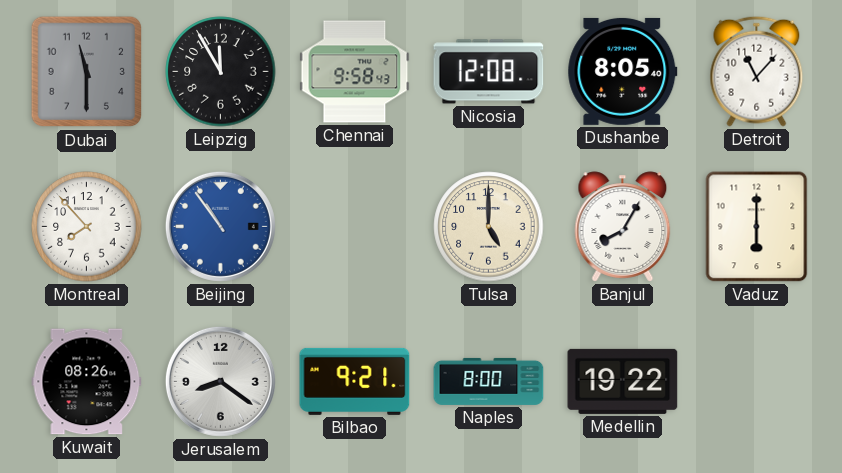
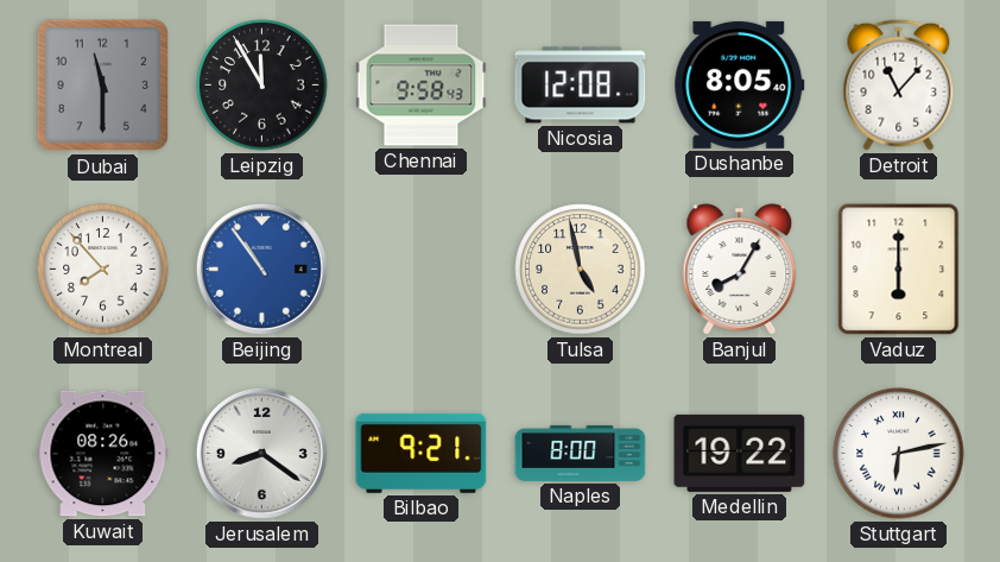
Tulsa: 5:00 -> 4:58
Stuttgart: none -> 6:13
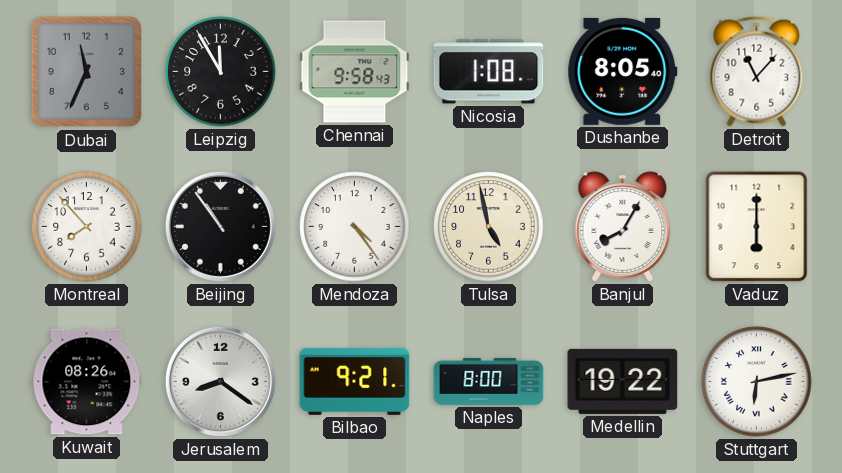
Dubai: 11:30 -> 11:34
Nicosia: 12:08 -> 1:08
Beijing dial: blue -> black
Mendoza: none -> 4:24
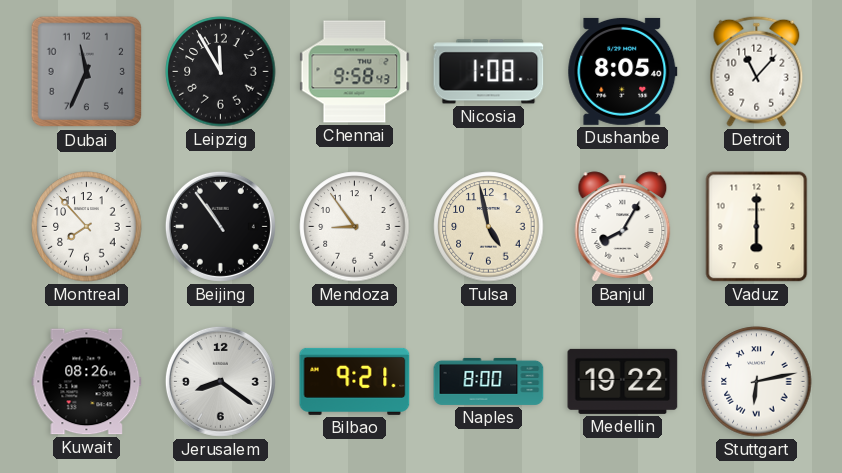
Mendoza: 4:24 -> 8:54
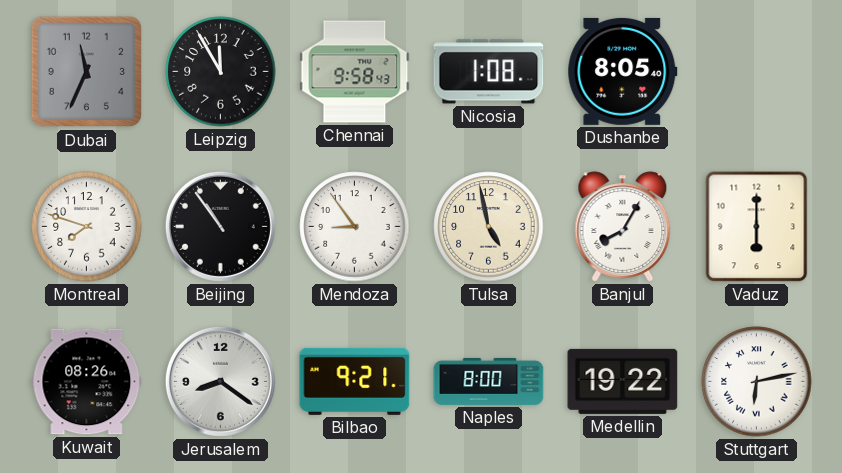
Detroit: 11:07 -> none
Montreal: 7:53 -> 7:48
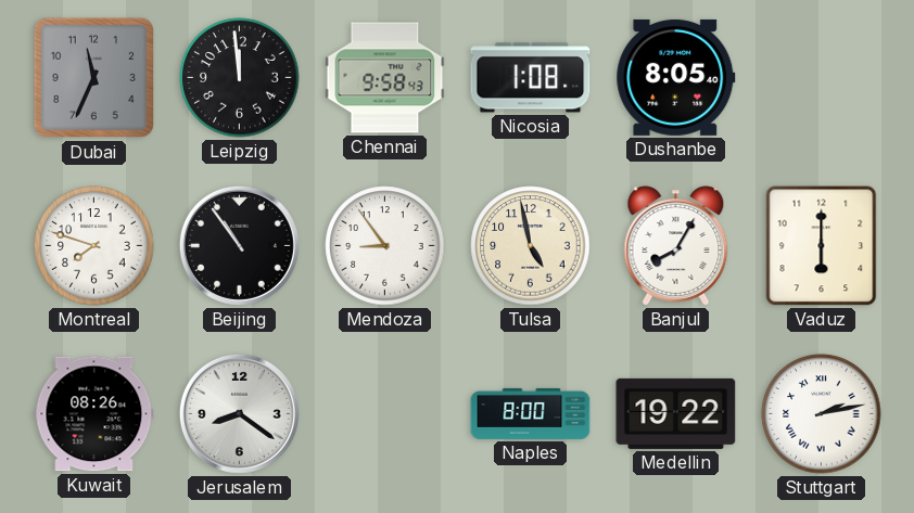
Leipzig: 11:55 -> 11:59
Bilbao: 9:21 -> none
Stuttgart: 6:13 -> 2:13
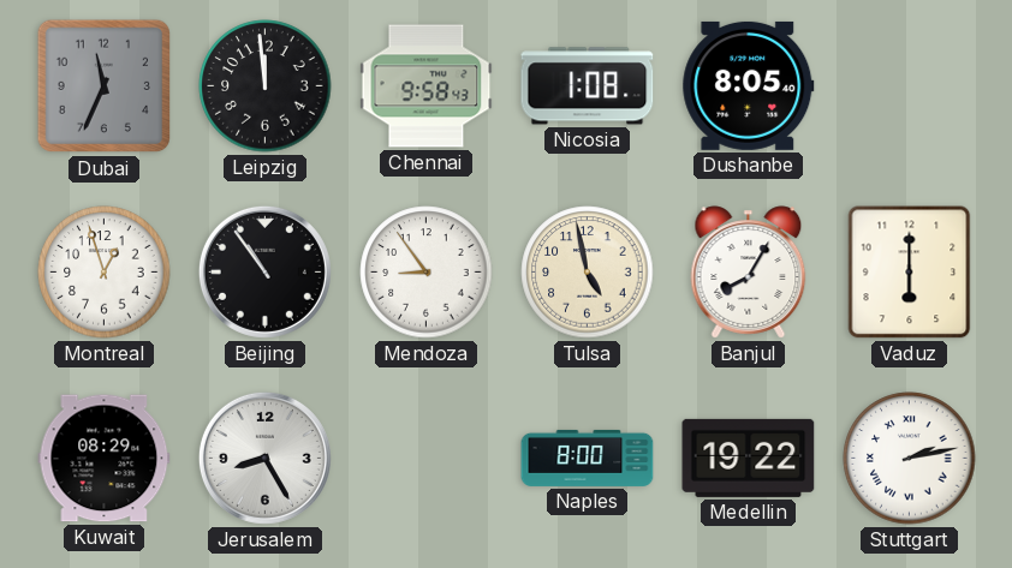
Montreal: 7:48 -> 12:57
Kuwait: 08:26 -> 08:29
Jerusalem: 8:21 -> 8:25
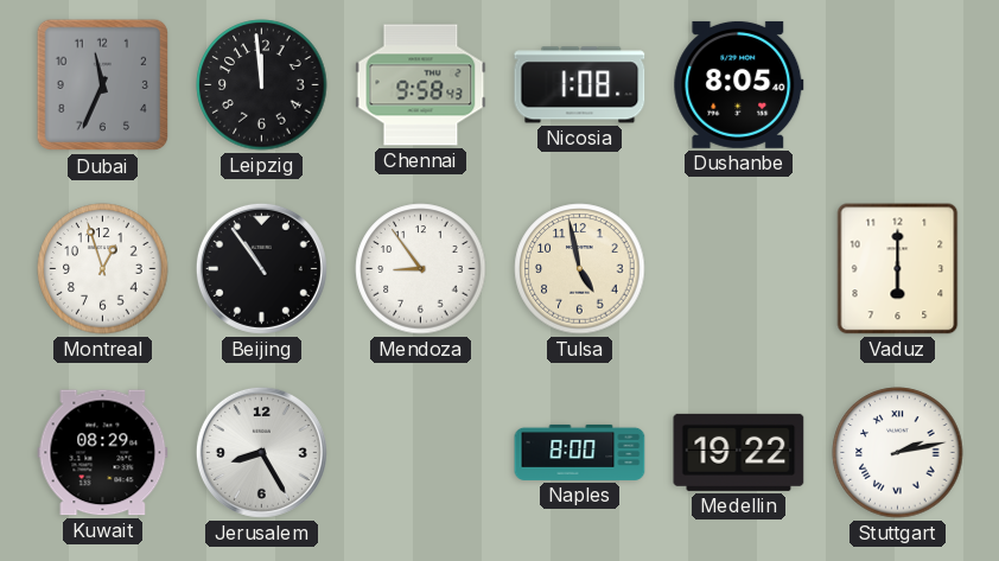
Banjul: 8:05 -> none
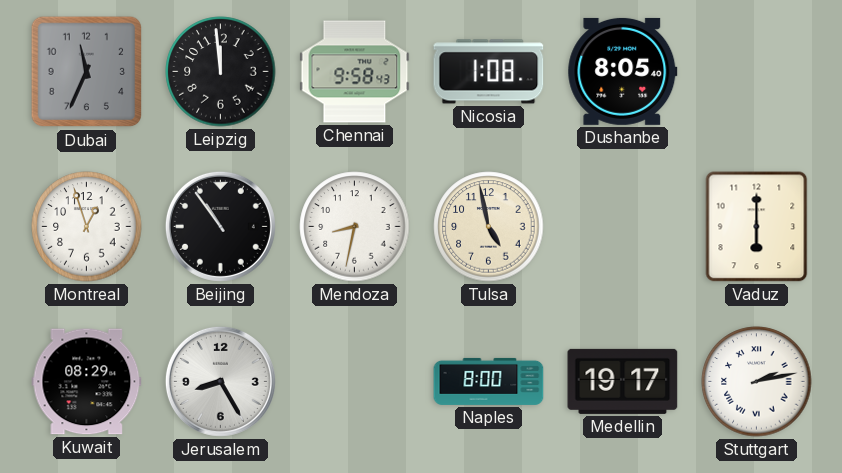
Mendoza: 8:54 -> 8:32
Medellin: 19:22 -> 19:17
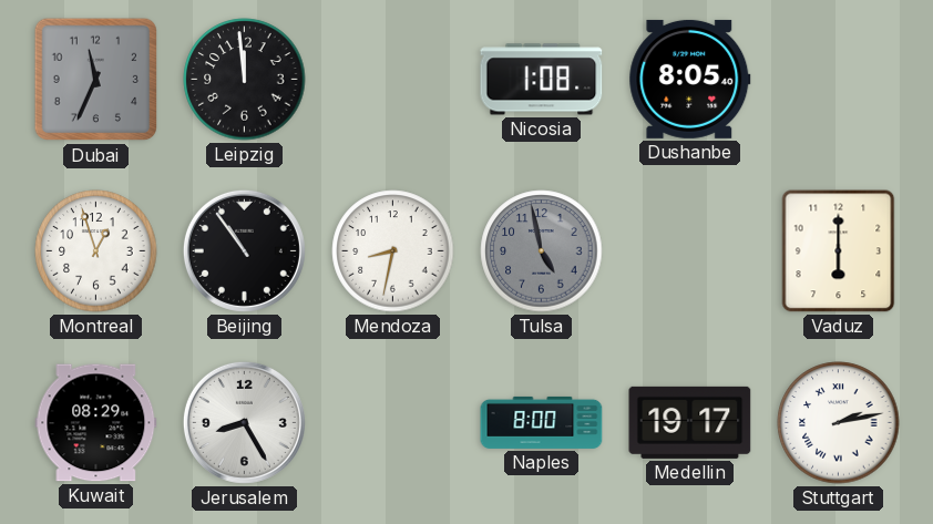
Chennai: 9:58 -> none
Tulsa dial: cream -> grey
